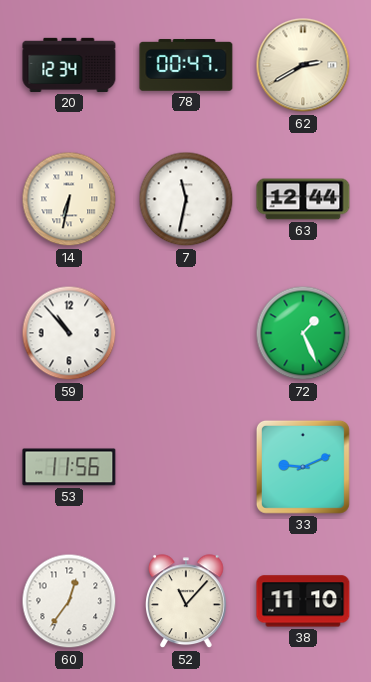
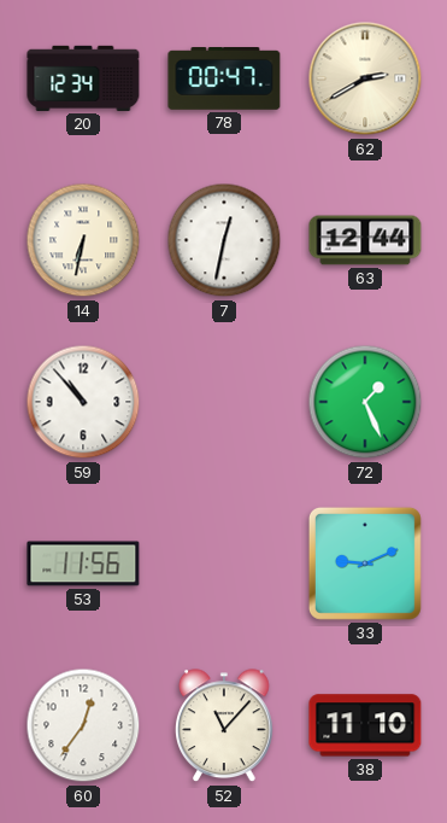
7: 11:32 -> 12:32
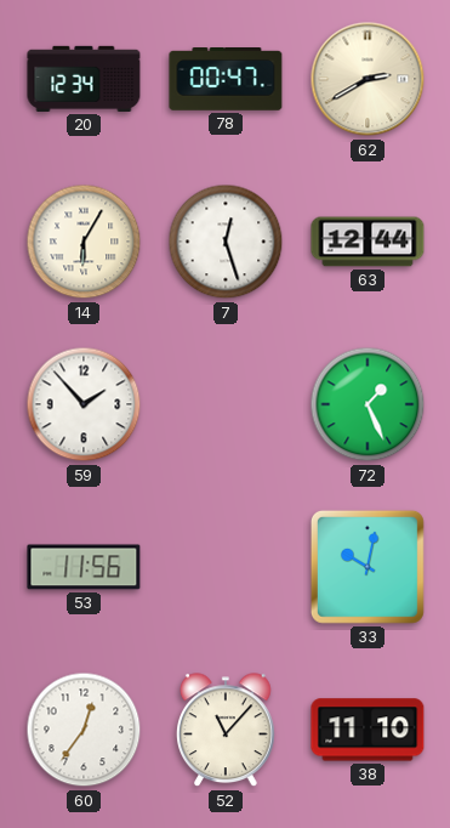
14: 6:32 -> 6:05
7: 12:32 -> 12:27
59: 10:53 -> 1:53
33: 9:11 -> 10:02
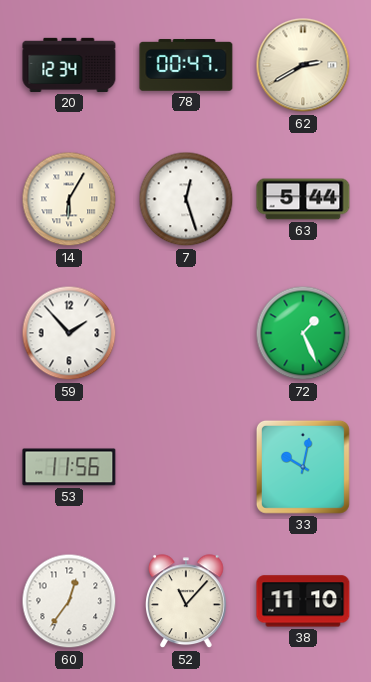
63: 12:44 -> 5:44
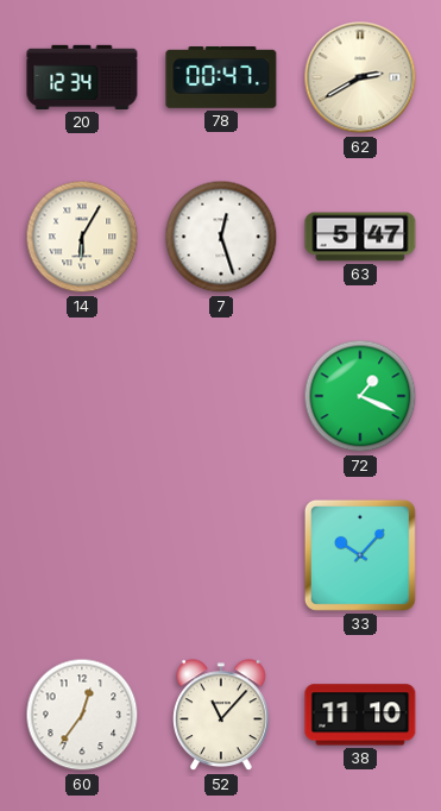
63: 5:44 -> 5:47
59: 1:53 -> none
72: 1:26 -> 1:19
53: 11:56 -> none
33: 10:02 -> 10:07
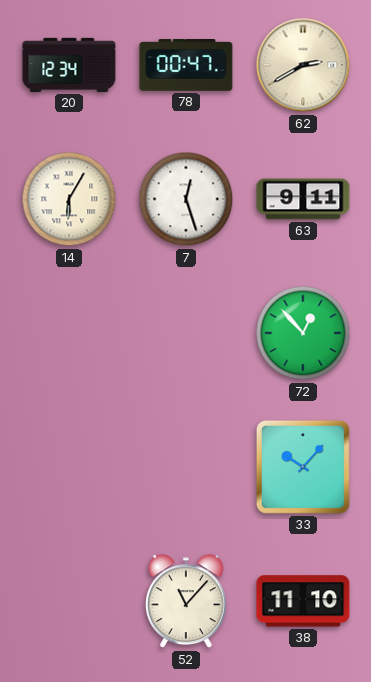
63: 5:47 -> 9:11
72: 1:19 -> 12:53
60: 12:36 -> none
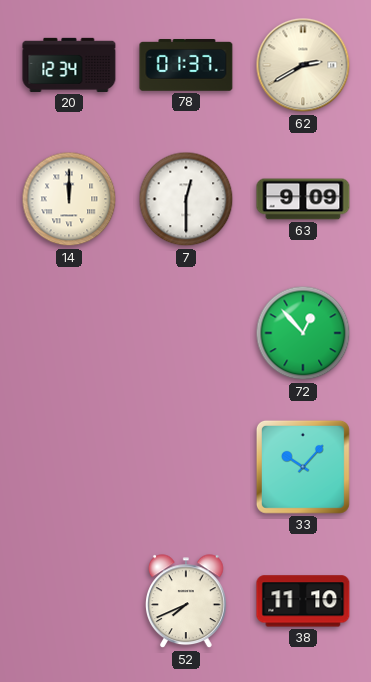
78: 00:47 -> 01:37
14: 6:05 -> 12:00
7: 12:27 -> 12:30
63: 9:11 -> 9:09
52: 11:07 -> 7:41
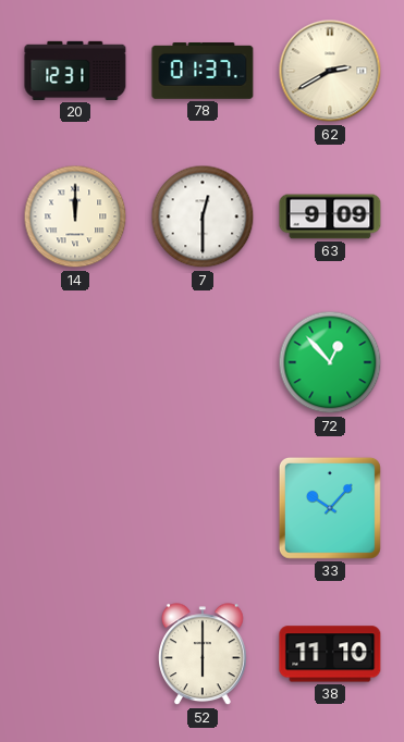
20: 12:34 -> 12:31
52: 7:41 -> 6:00
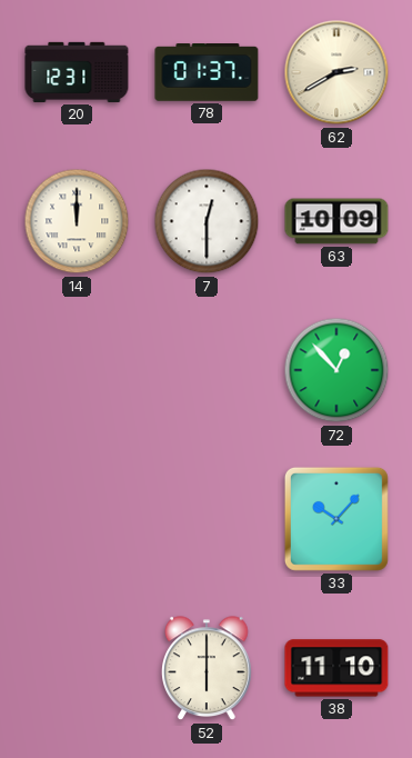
63: 9:09 -> 10:09
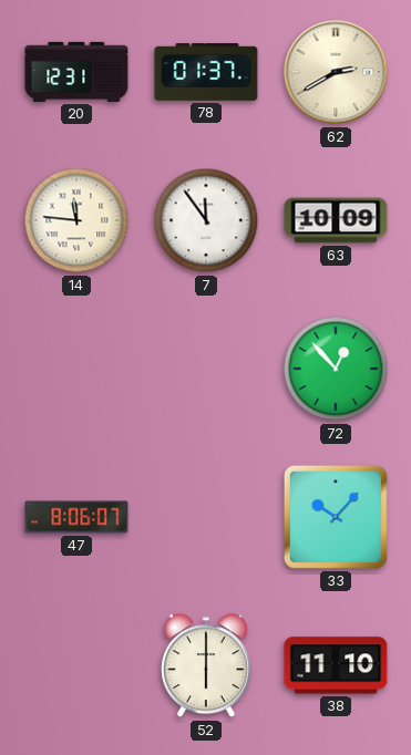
14: 12:00 -> 11:46
7: 12:30 -> 11:54
47: none -> 8:06
